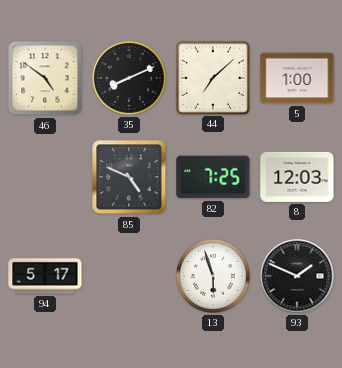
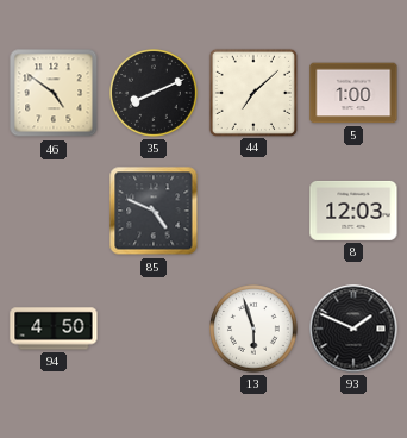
82: 7:25 -> none
94: 5:17 -> 4:50
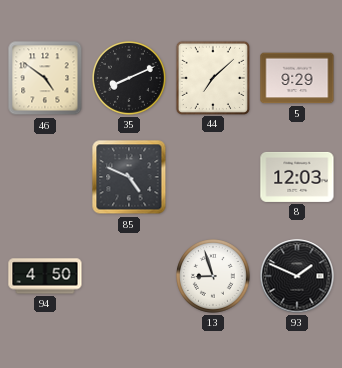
5: 1:00 -> 9:29
13: 5:57 -> 8:57
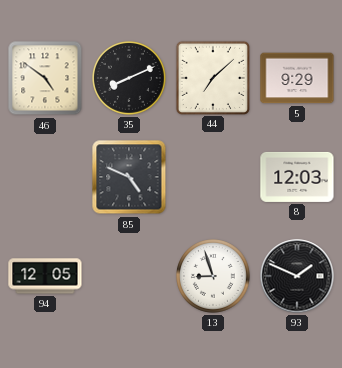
94: 4:50 -> 12:05
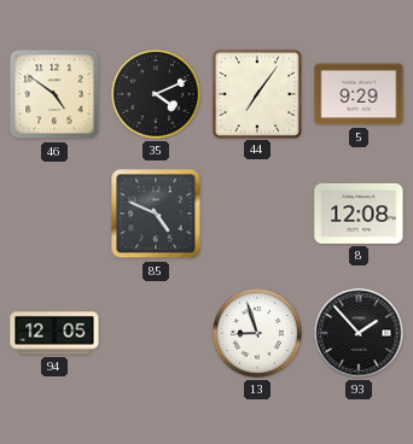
35: 8:11 -> 4:11
44: 7:08 -> 7:06
8: 12:03 -> 12:08
93: 1:49 -> 1:53
